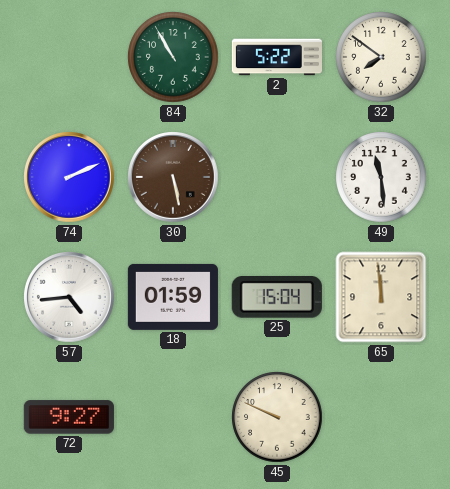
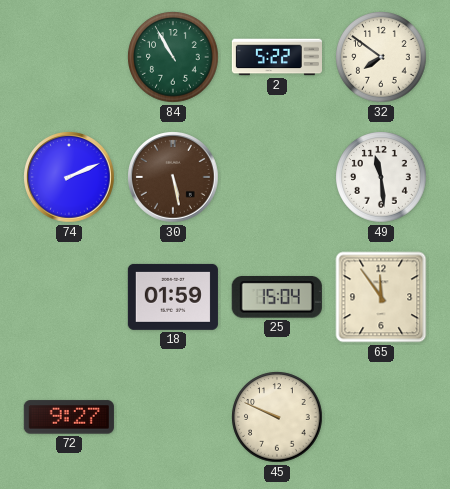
57: 4:44 -> none
65: 11:59 -> 11:54
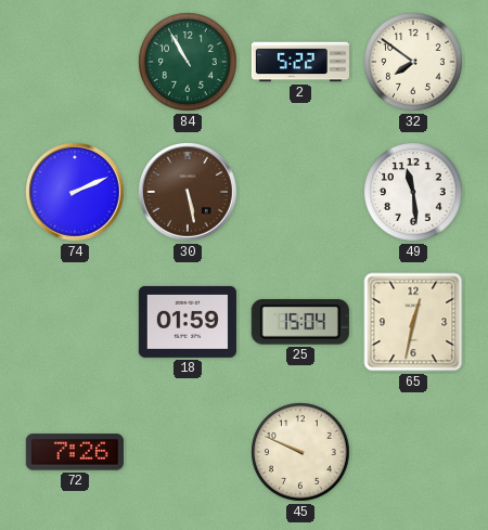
65: 11:54 -> 12:32
72: 9:27 -> 7:26
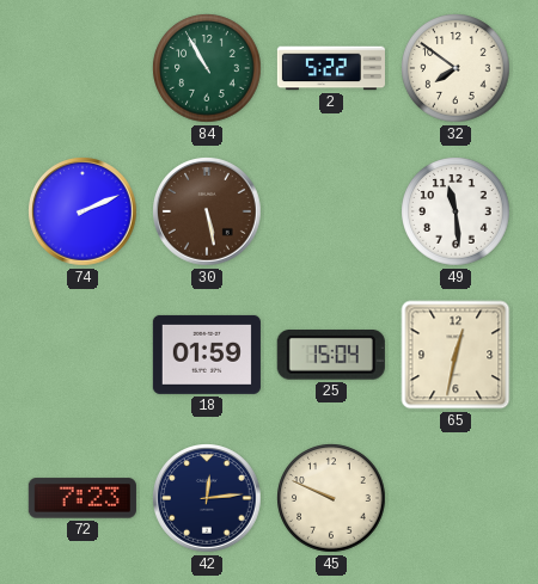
72: 7:26 -> 7:23
42: none -> 12:14
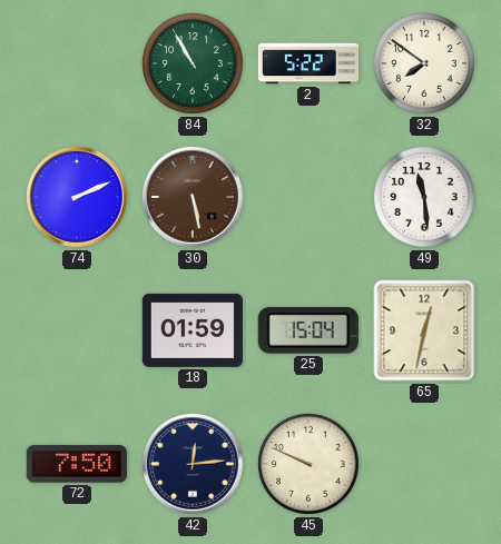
72: 7:23 -> 7:50
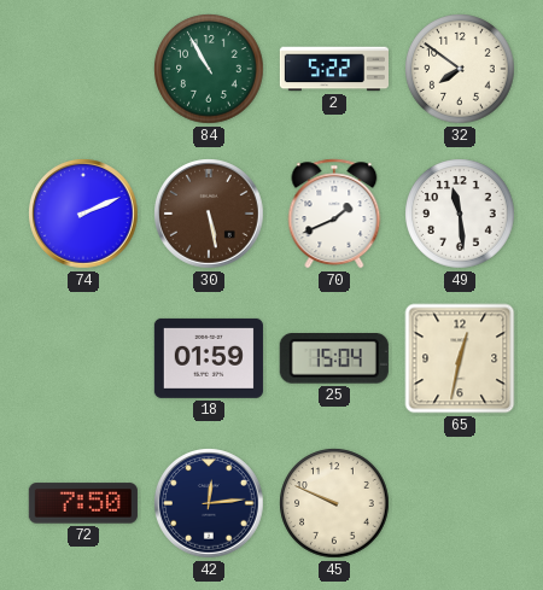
70: none -> 1:41
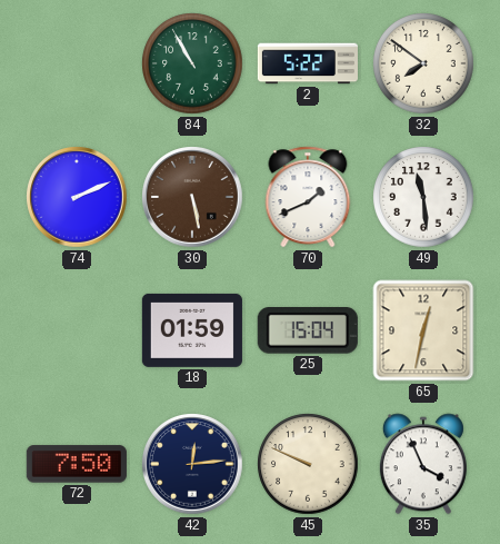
35: none -> 3:56
